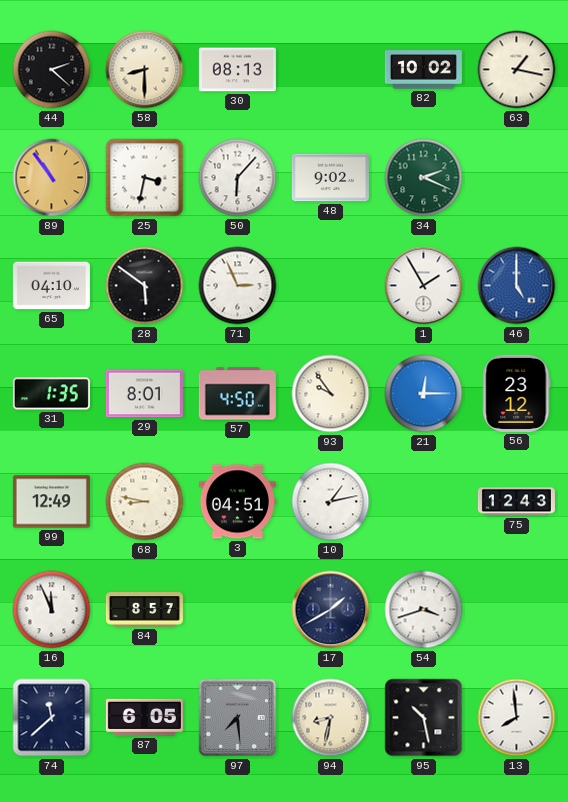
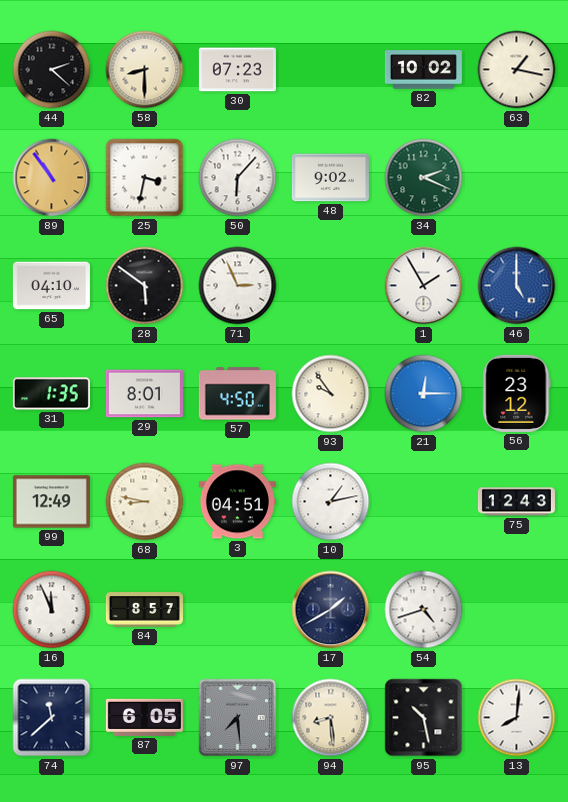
30: 08:13 -> 07:23
54: 3:42 -> 4:42
94: 8:32 -> 8:29
13: 7:59 -> 8:01
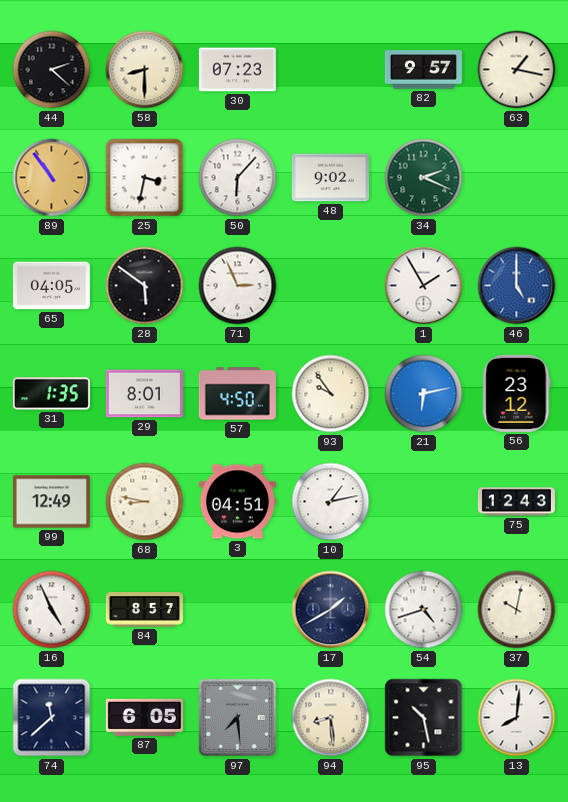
82: 10:02 -> 9:57
65: 04:10 -> 04:05
21: 12:15 -> 6:13
16: 11:56 -> 4:56
37: none -> 10:02
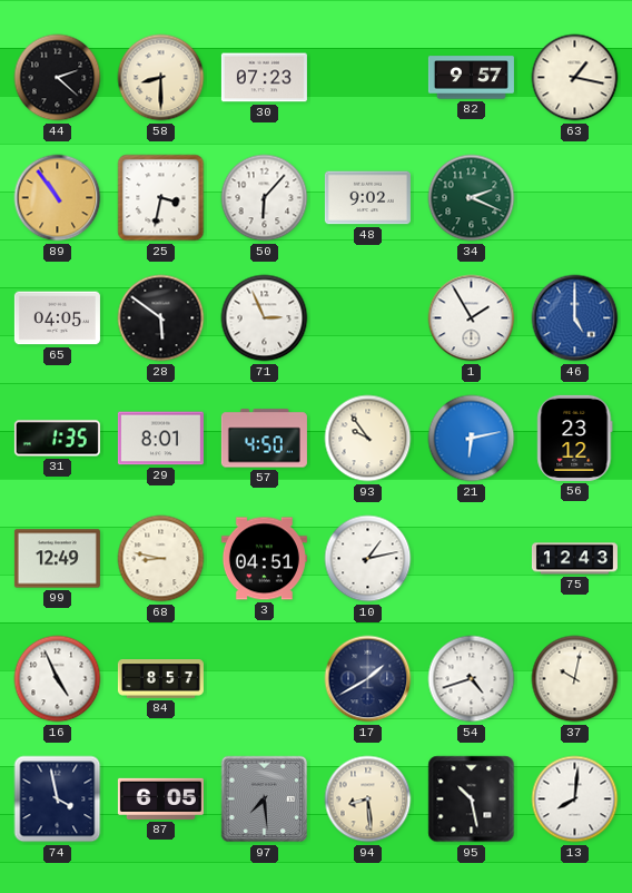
74: 11:38 -> 3:58
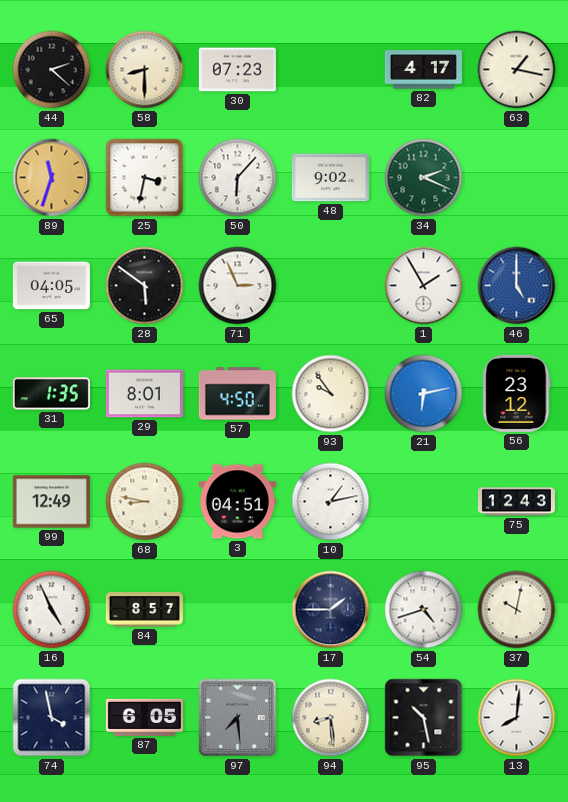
82: 9:57 -> 4:17
89: 10:54 -> 11:33
17: 1:40 -> 1:45
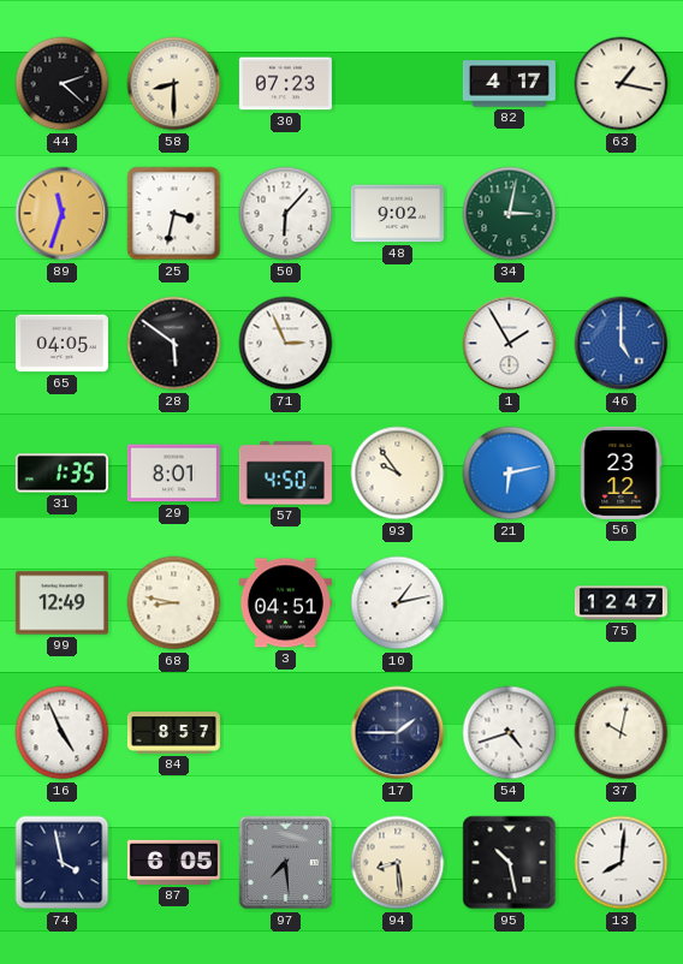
34: 2:19 -> 3:02
75: 12:43 -> 12:47
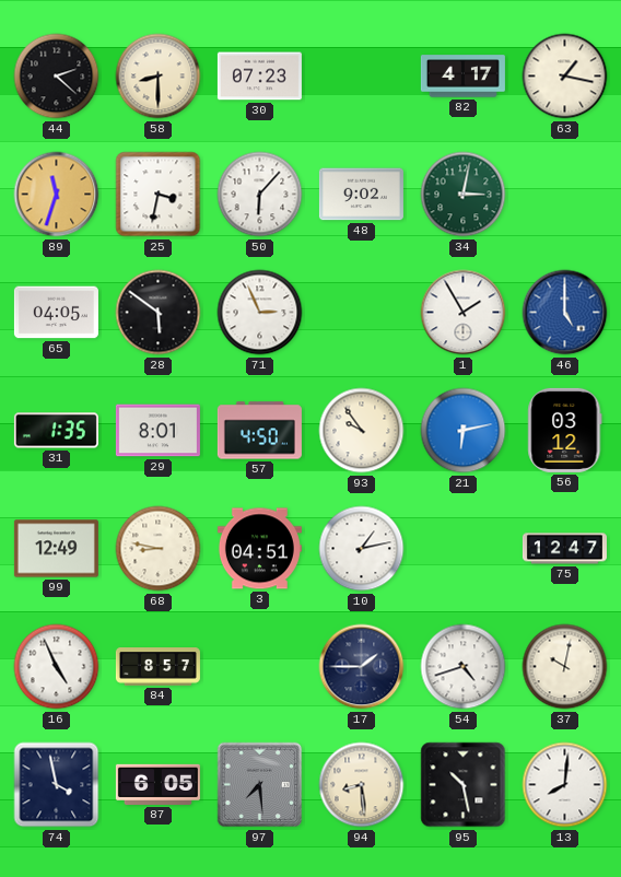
56: 23:12 -> 03:12
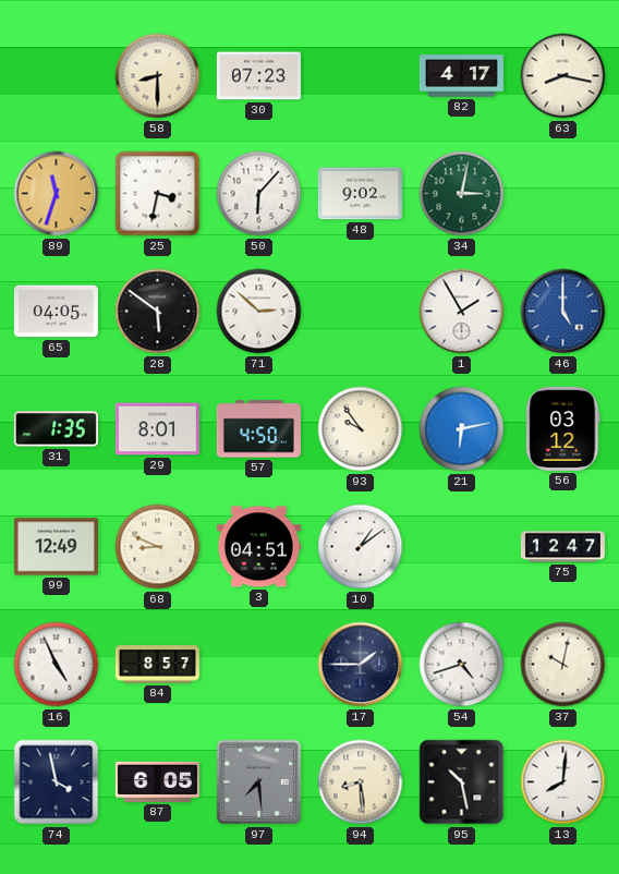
44: 2:22 -> none
63: 1:17 -> 8:17
71: 2:56 -> 2:52
68: 8:47 -> 8:49
10: 1:13 -> 1:09
